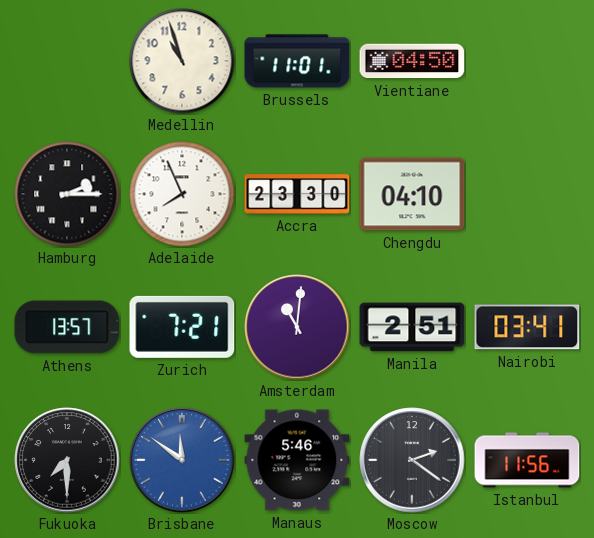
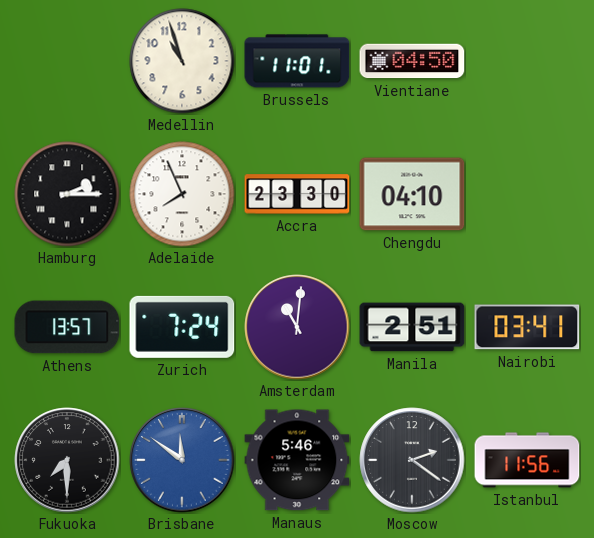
Zurich: 7:21 -> 7:24
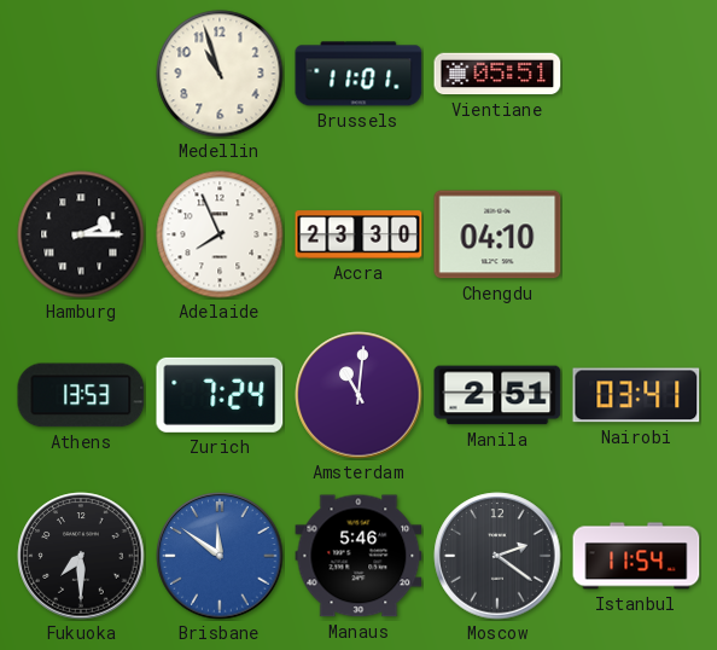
Vientiane: 04:50 -> 05:51
Athens: 13:57 -> 13:53
Istanbul: 11:56 -> 11:54
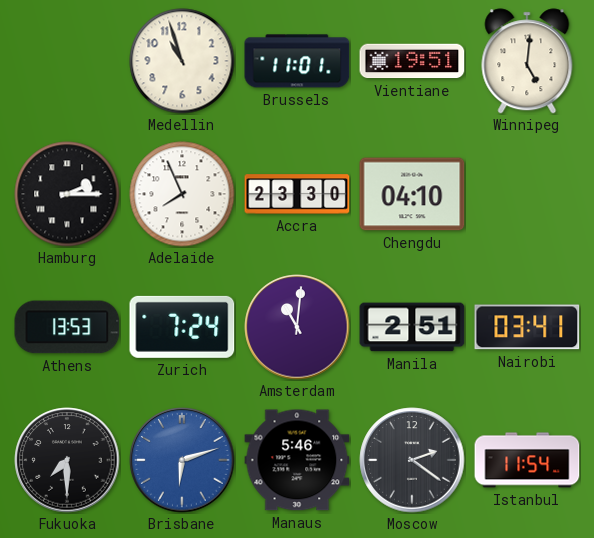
Vientiane: 05:51 -> 19:51
Winnipeg: none -> 5:01
Brisbane: 11:51 -> 6:12
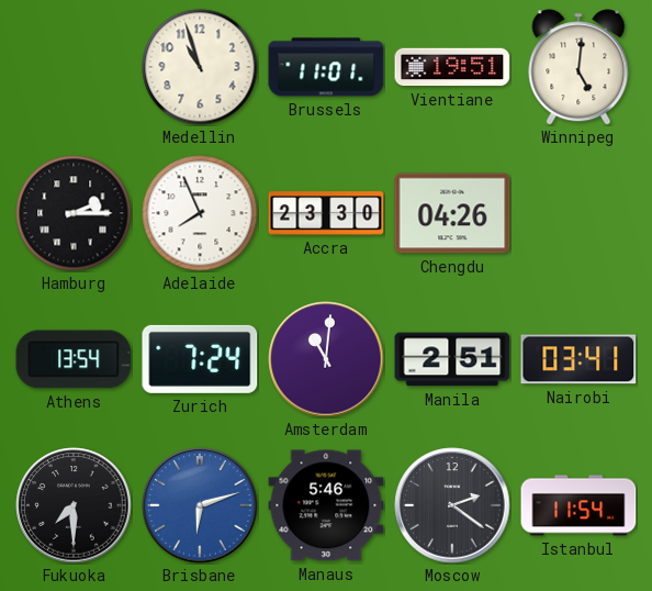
Chengdu: 04:10 -> 04:26
Athens: 13:53 -> 13:54
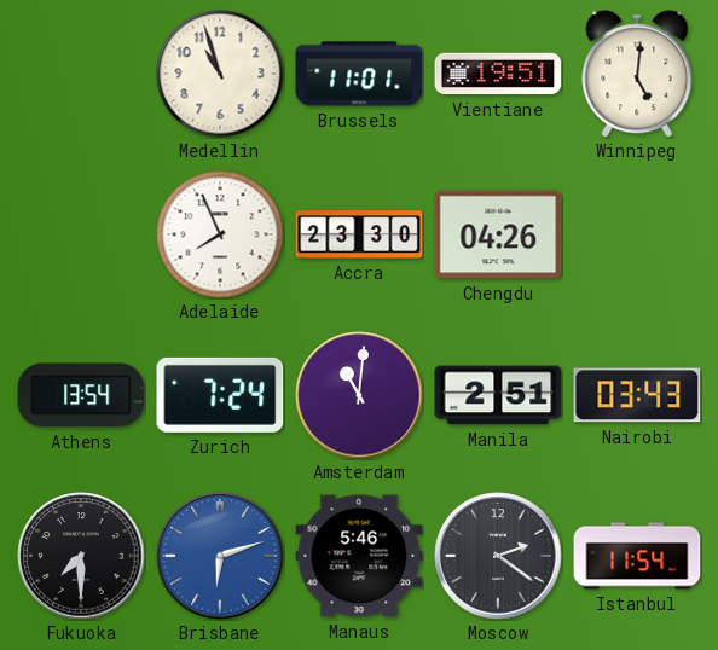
Hamburg: 2:15 -> none
Nairobi: 03:41 -> 03:43
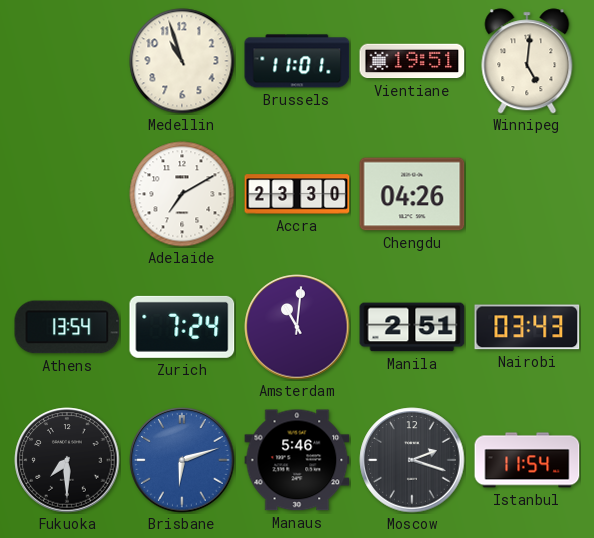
Adelaide: 7:56 -> 7:10
Moscow: 2:21 -> 2:18
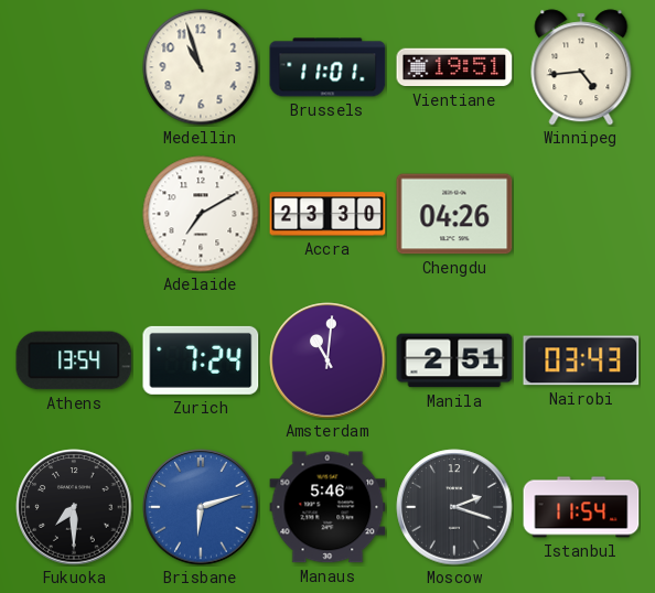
Winnipeg: 5:01 -> 4:44
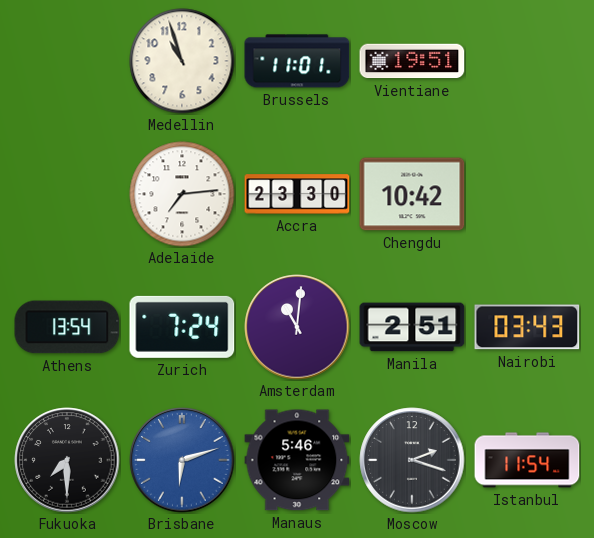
Winnipeg: 4:44 -> none
Adelaide: 7:10 -> 7:14
Chengdu: 04:26 -> 10:42
